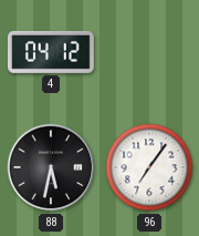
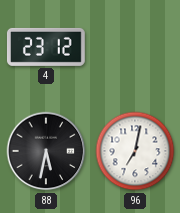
4: 04:12 -> 23:12
96: 7:06 -> 7:02
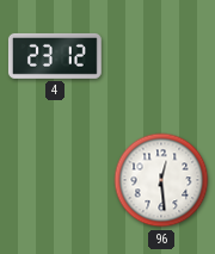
88: 5:32 -> none
96: 7:02 -> 12:29
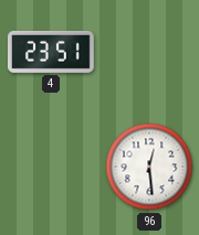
4: 23:12 -> 23:51
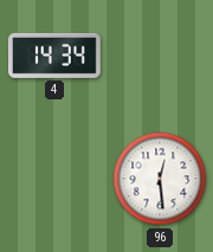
4: 23:51 -> 14:34
